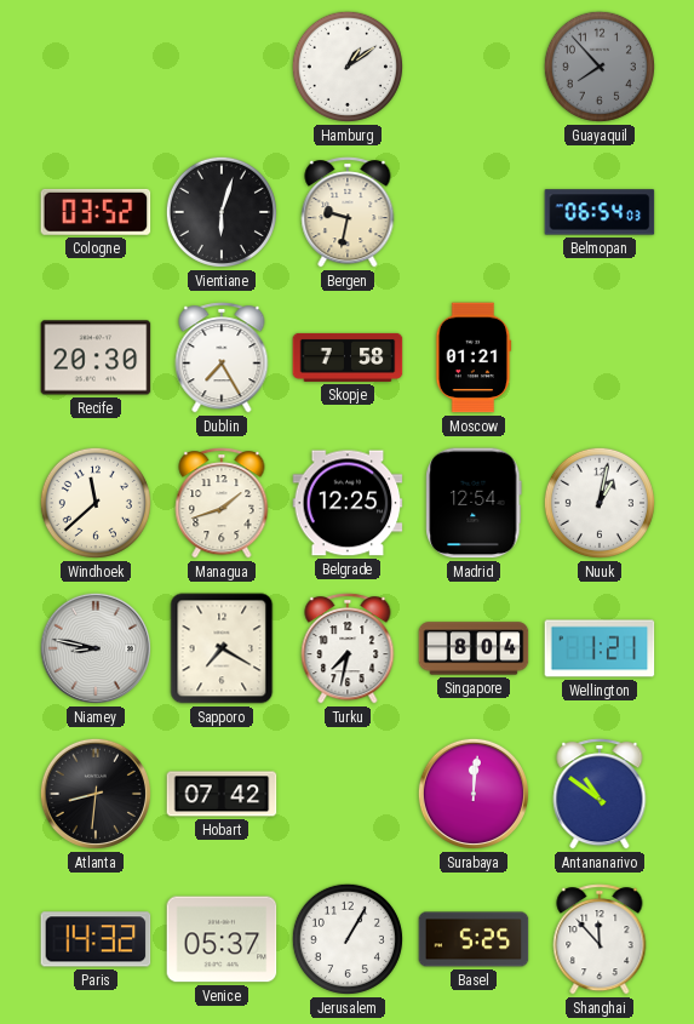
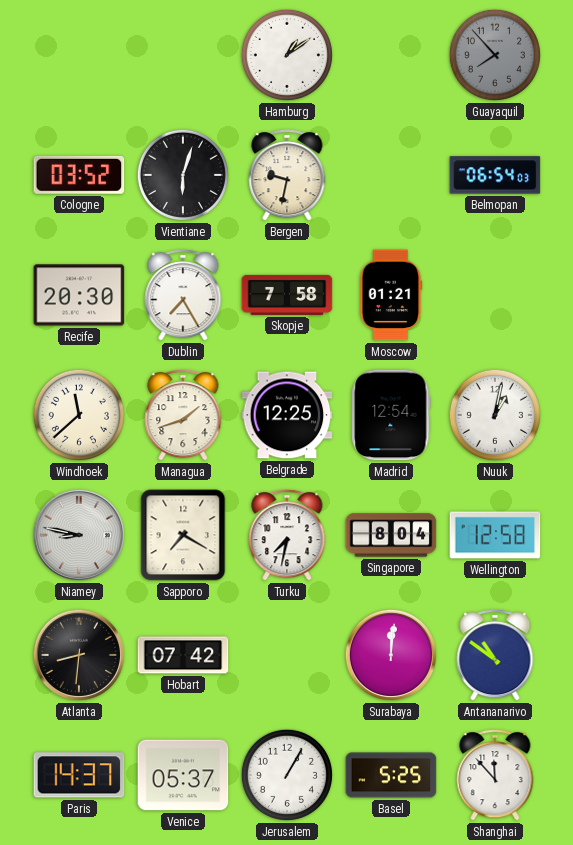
Wellington: 1:21 -> 12:58
Paris: 14:32 -> 14:37
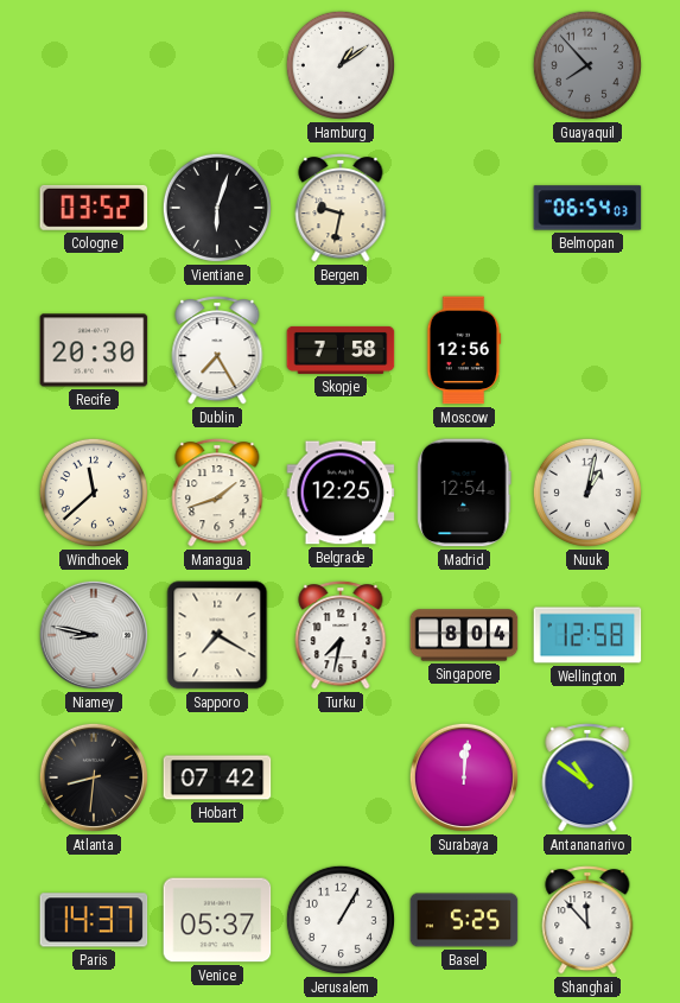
Moscow: 01:21 -> 12:56
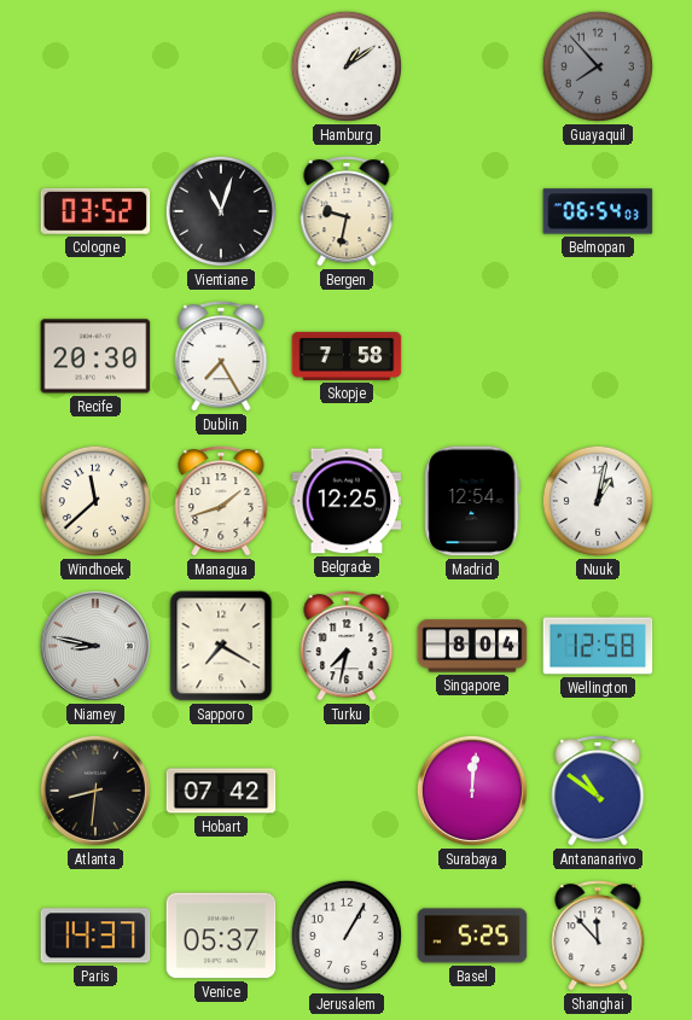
Vientiane: 6:03 -> 11:03
Moscow: 12:56 -> none
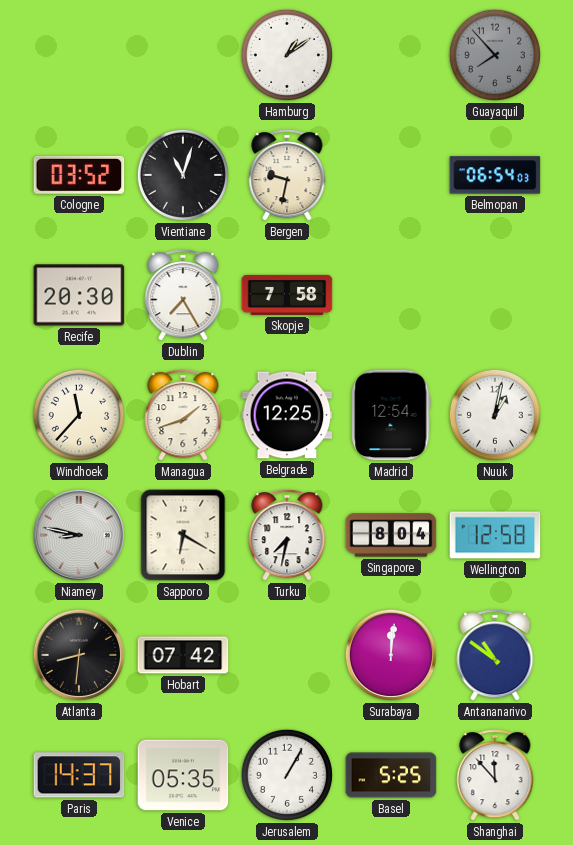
Windhoek: 11:38 -> 11:37
Sapporo: 7:20 -> 6:20
Venice: 05:37 -> 05:35
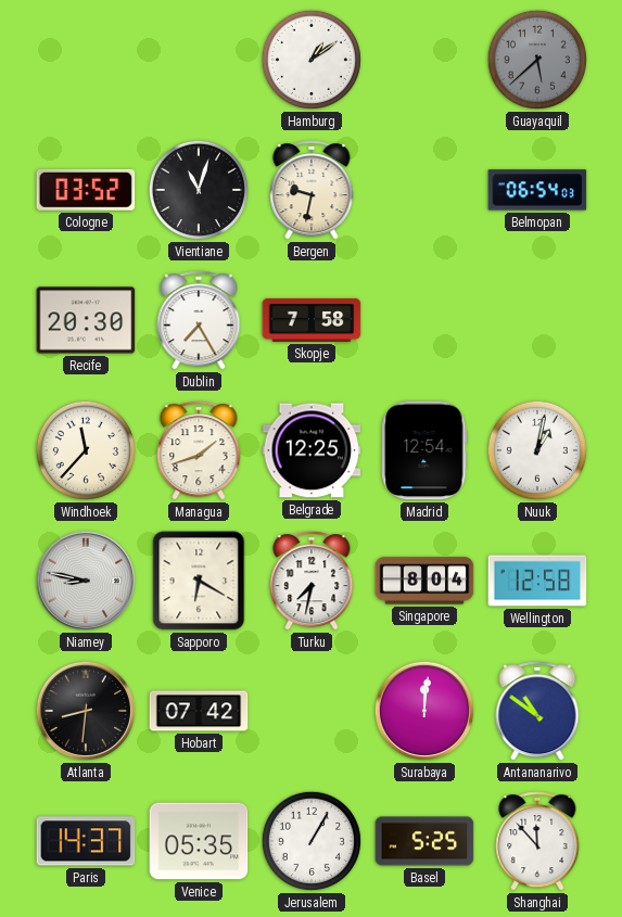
Guayaquil: 7:53 -> 5:38
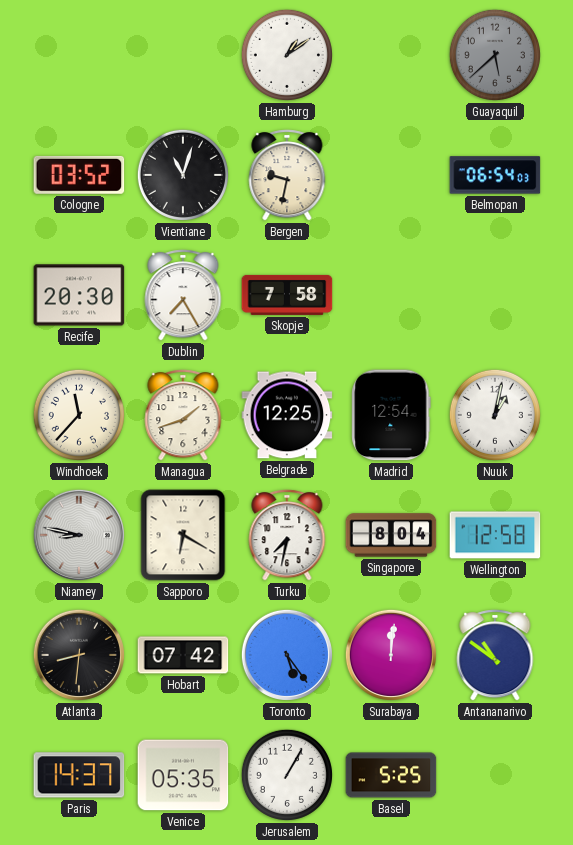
Toronto: none -> 5:24
Shanghai: 11:53 -> none
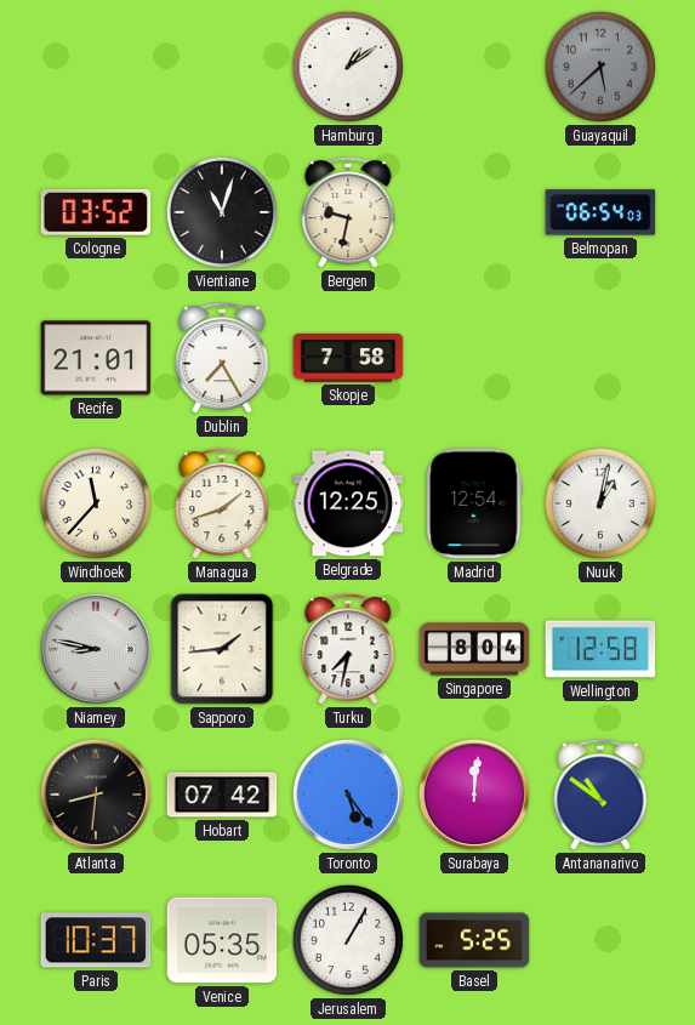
Recife: 20:30 -> 21:01
Sapporo: 6:20 -> 1:44
Paris: 14:37 -> 10:37
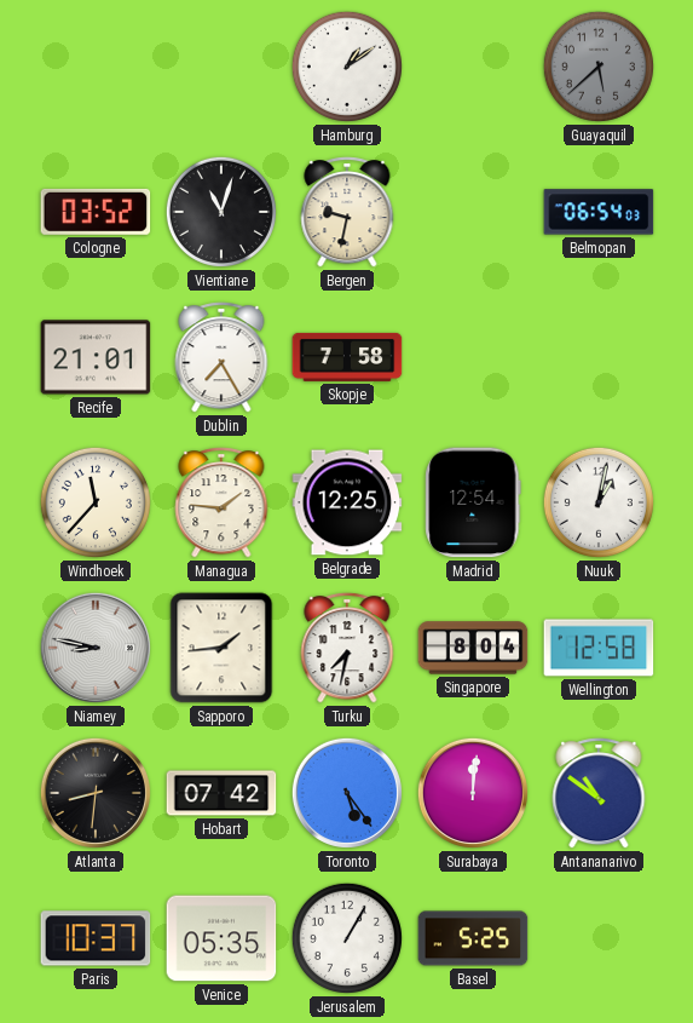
Managua: 1:42 -> 1:46
